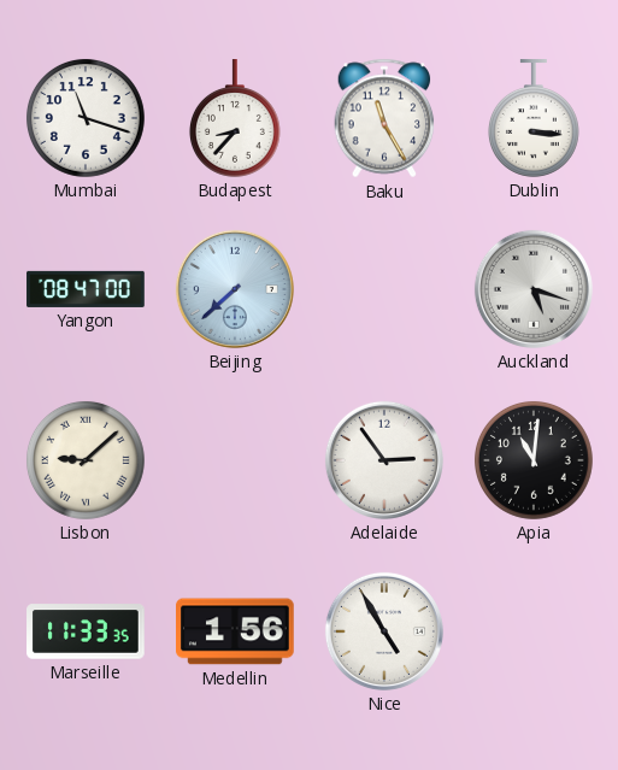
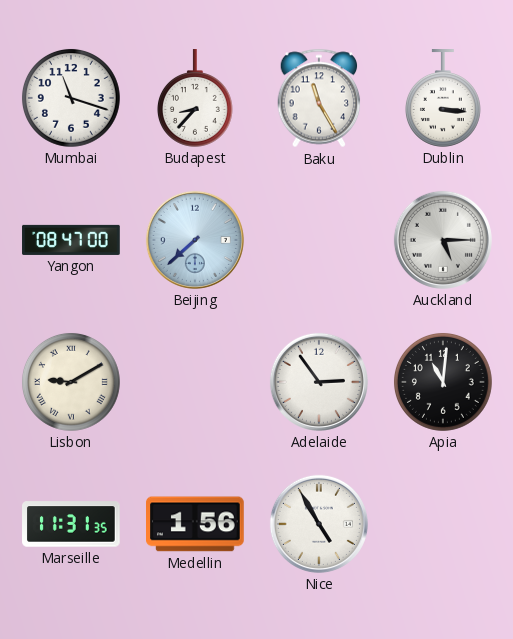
Auckland: 5:18 -> 5:15
Lisbon: 9:08 -> 9:10
Marseille: 11:33 -> 11:31
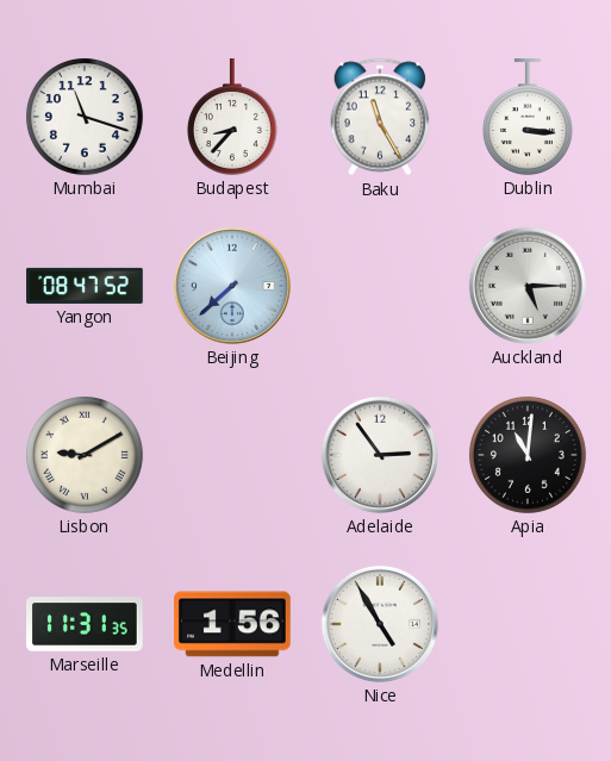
Yangon: 08:47:00 -> 08:47:52
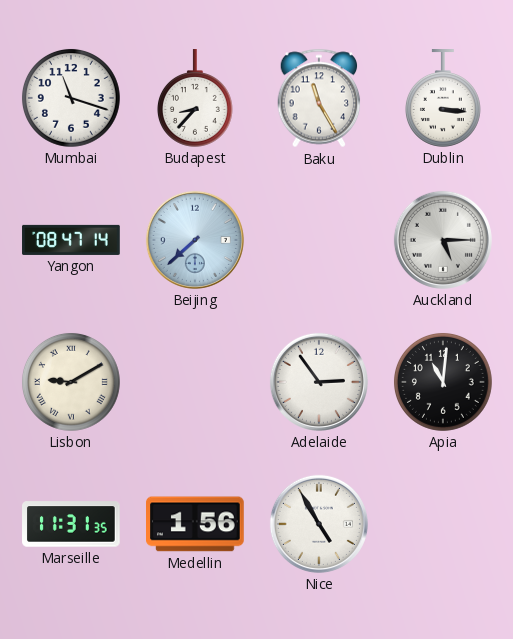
Yangon: 08:47:52 -> 08:47:14
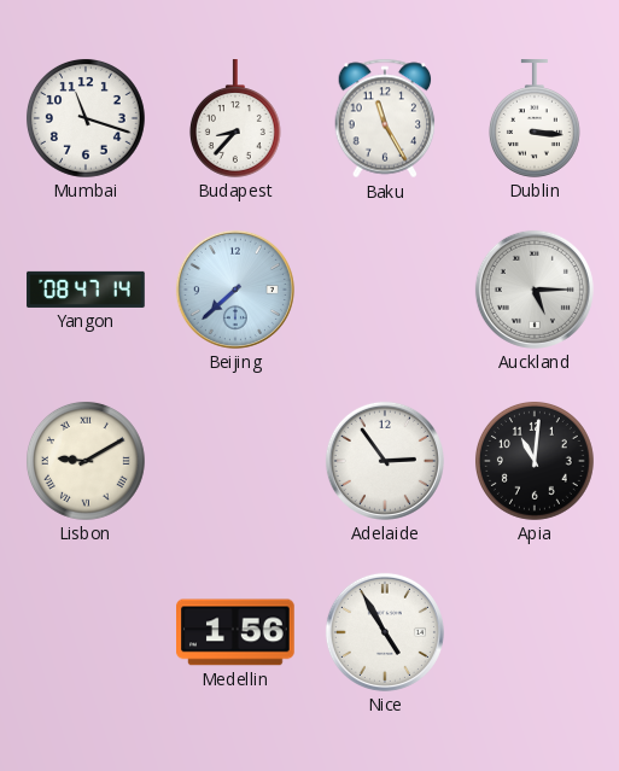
Marseille: 11:31 -> none
